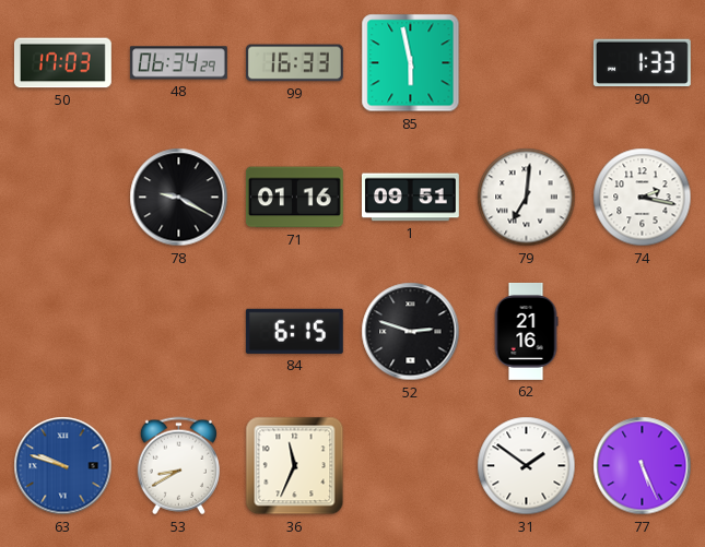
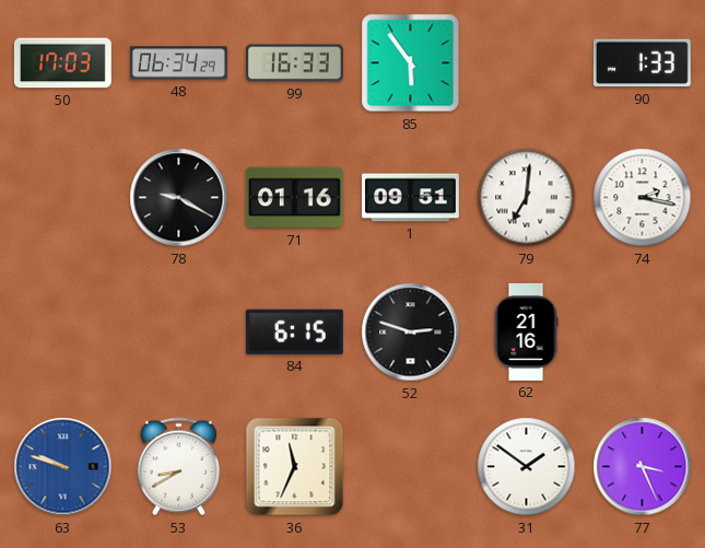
85: 5:58 -> 5:54
77: 5:26 -> 3:26
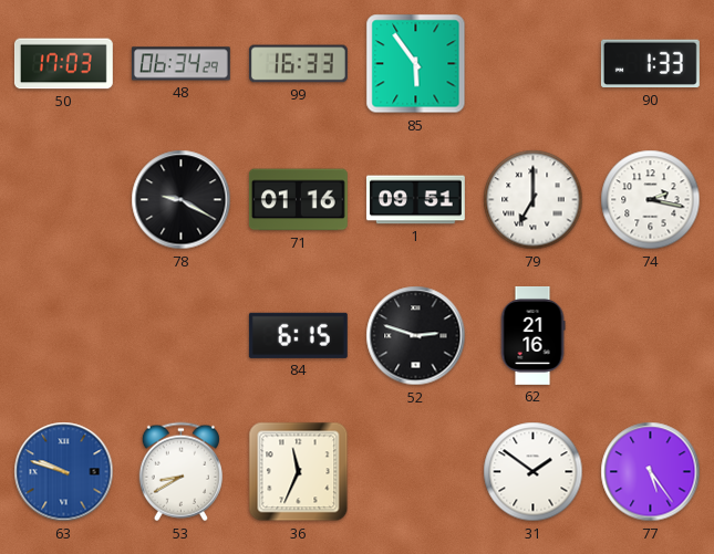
79: 7:01 -> 7:00
77: 3:26 -> 5:24
